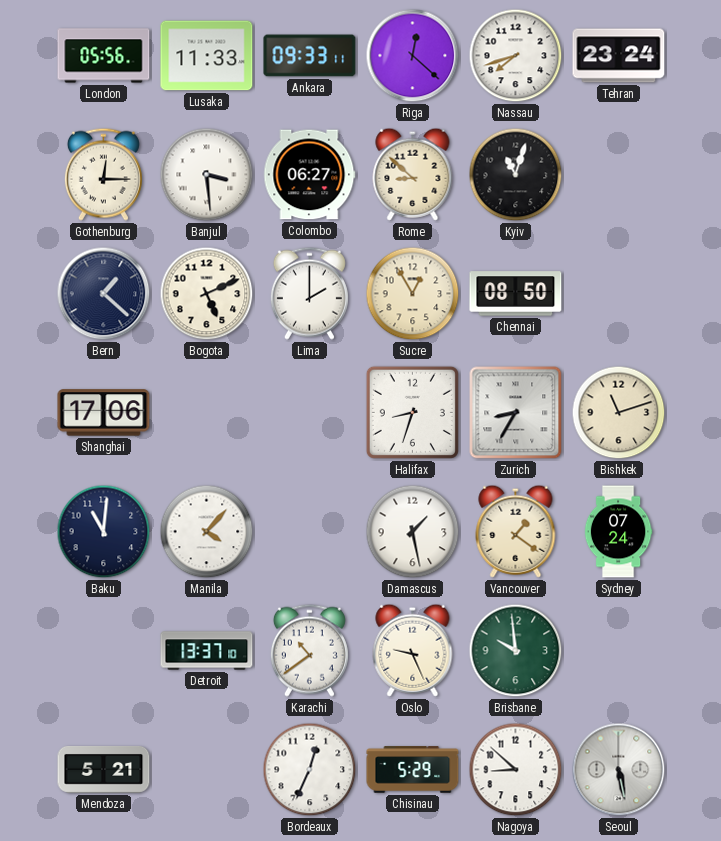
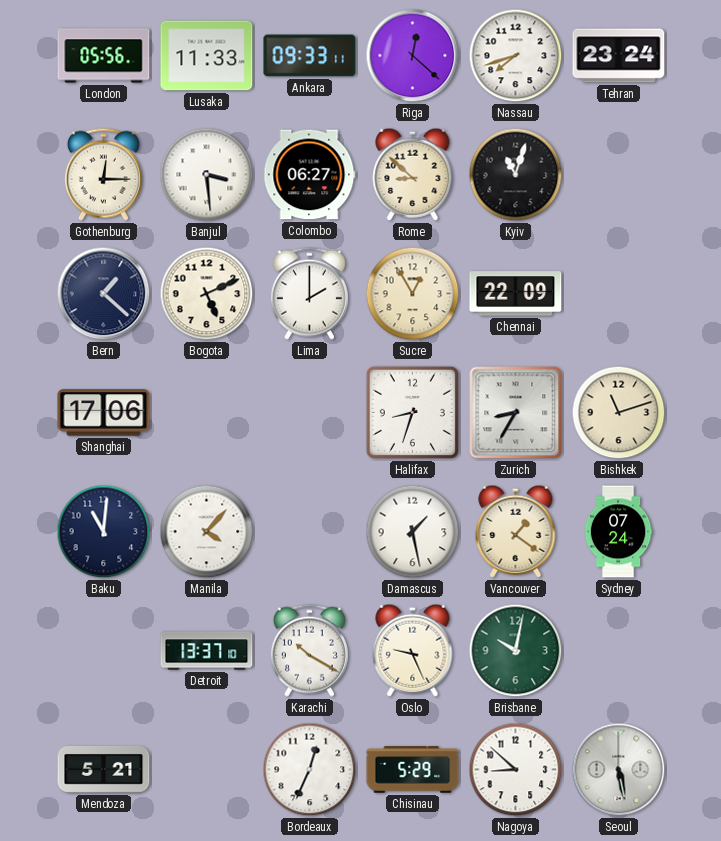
Chennai: 08:50 -> 22:09
Karachi: 10:39 -> 10:20
Brisbane: 9:59 -> 10:02
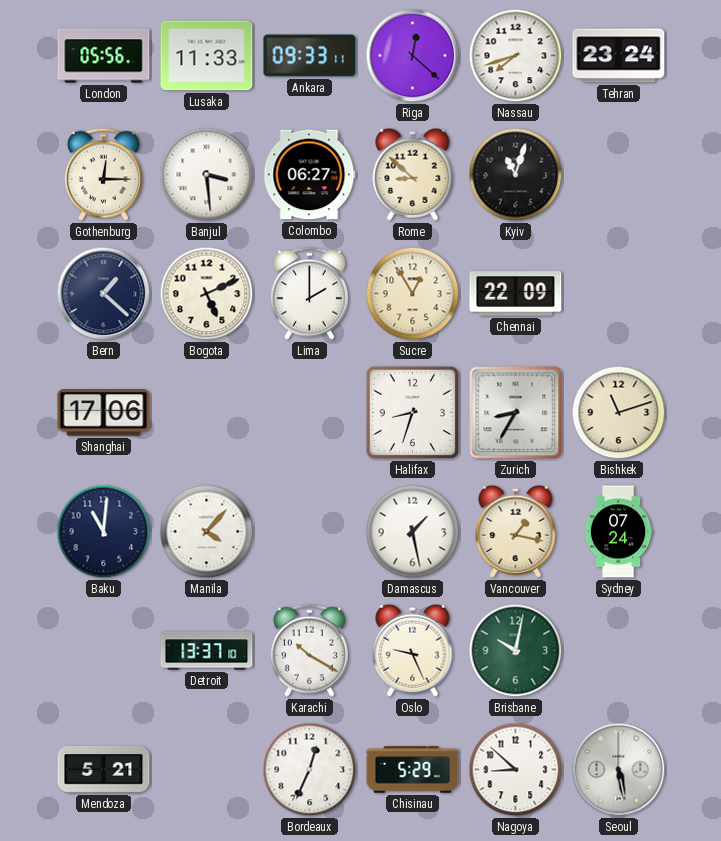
Vancouver: 1:21 -> 1:17
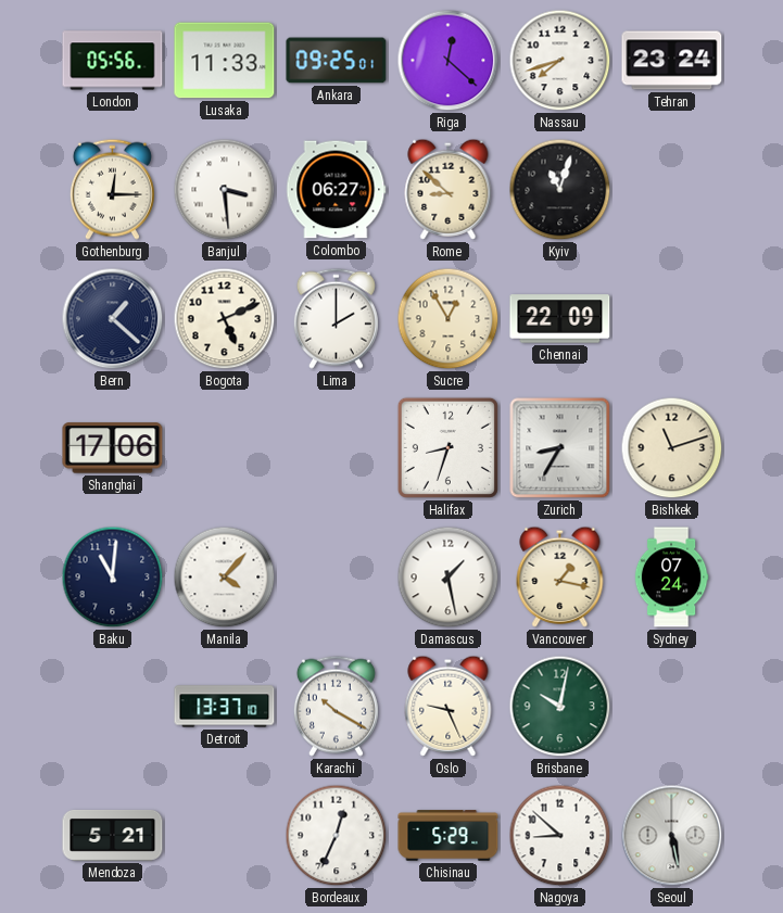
Ankara: 09:33 -> 09:25
